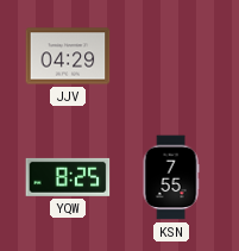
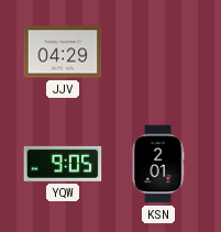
YQW: 8:25 -> 9:05
KSN: 7:55 -> 2:01
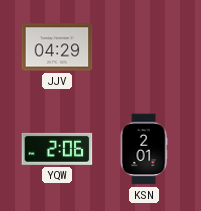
YQW: 9:05 -> 2:06
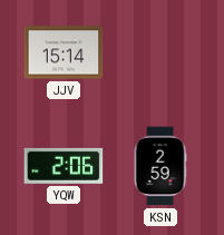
JJV: 04:29 -> 15:14
KSN: 2:01 -> 2:59
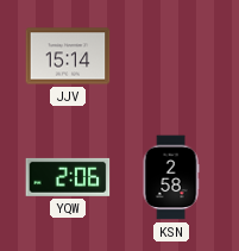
KSN: 2:59 -> 2:58
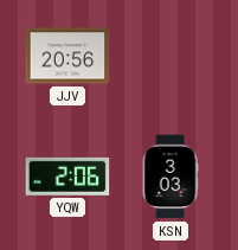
JJV: 15:14 -> 20:56
KSN: 2:58 -> 3:03
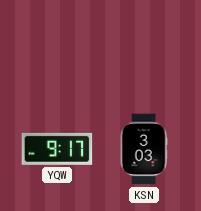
JJV: 20:56 -> none
YQW: 2:06 -> 9:17
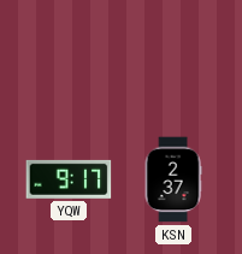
KSN: 3:03 -> 2:37
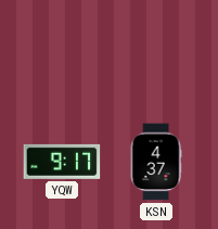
KSN: 2:37 -> 4:37
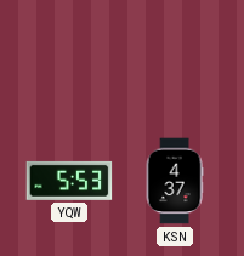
YQW: 9:17 -> 5:53
